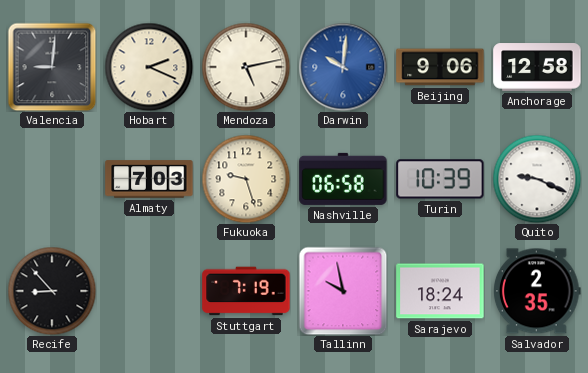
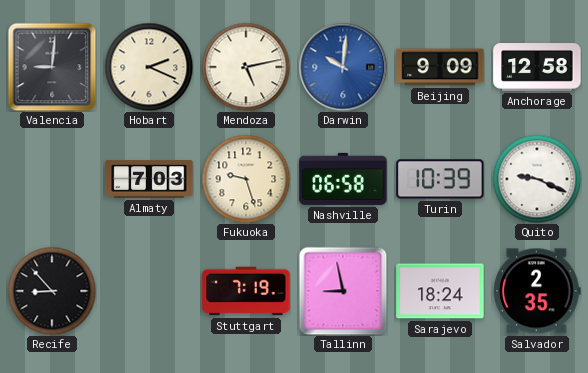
Beijing: 9:06 -> 9:09
Tallinn: 9:58 -> 8:58
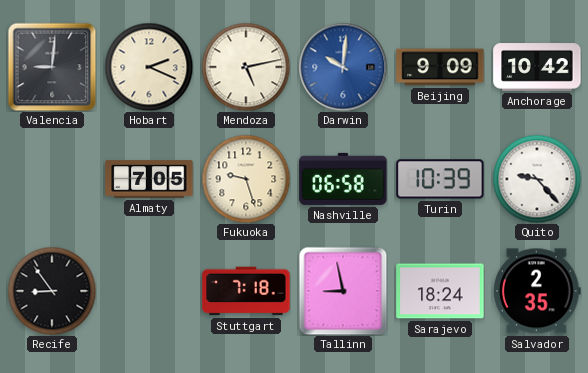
Anchorage: 12:58 -> 10:42
Almaty: 7:03 -> 7:05
Quito: 9:19 -> 9:23
Recife: 8:53 -> 8:54
Stuttgart: 7:19 -> 7:18
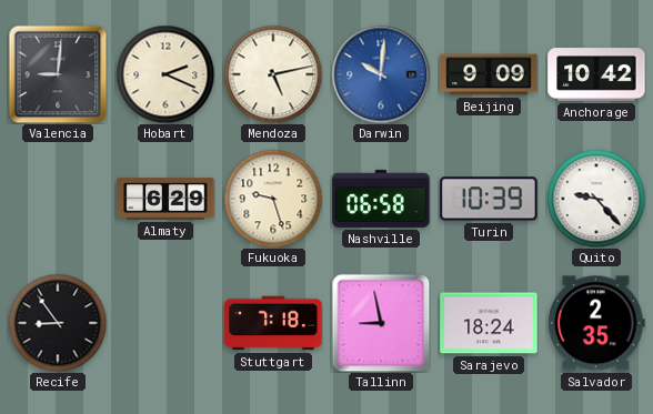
Almaty: 7:05 -> 6:29
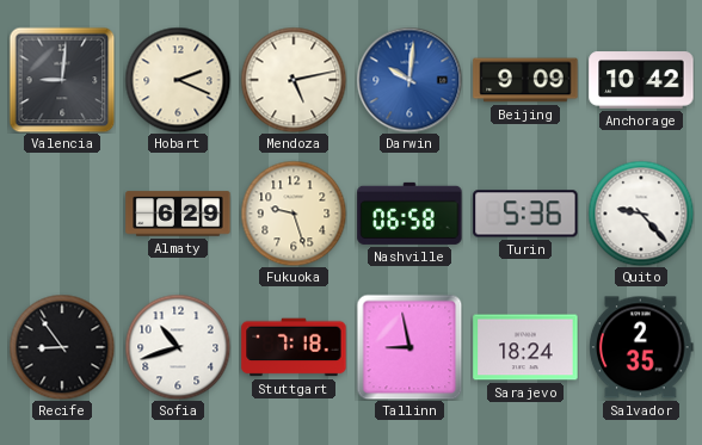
Turin: 10:39 -> 5:36
Sofia: none -> 10:42
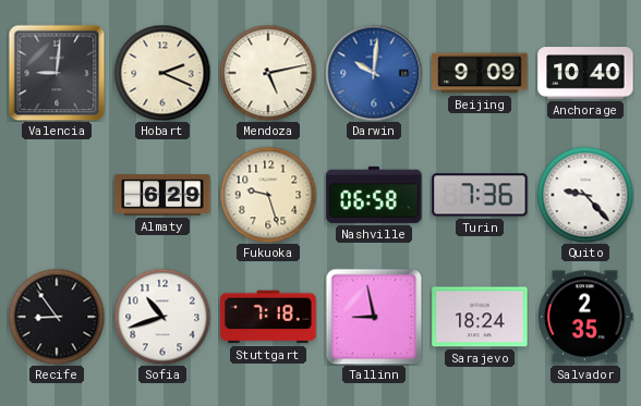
Anchorage: 10:42 -> 10:40
Turin: 5:36 -> 7:36
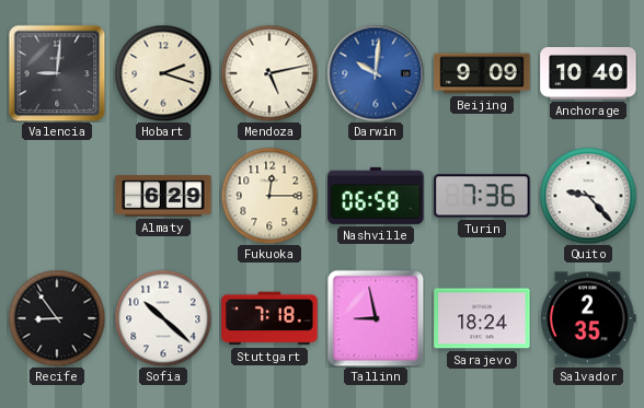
Hobart: 2:19 -> 2:18
Fukuoka: 9:27 -> 12:15
Sofia: 10:42 -> 10:22
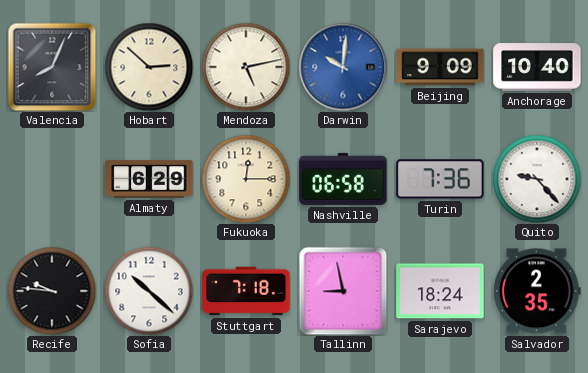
Valencia: 9:01 -> 8:04
Hobart: 2:18 -> 2:52
Recife: 8:54 -> 9:46
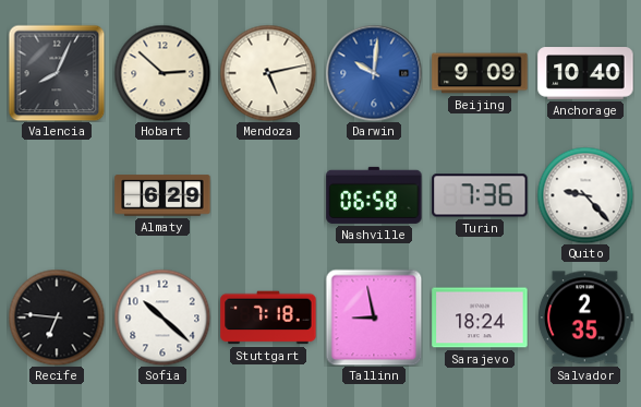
Fukuoka: 12:15 -> none
Recife: 9:46 -> 6:46
